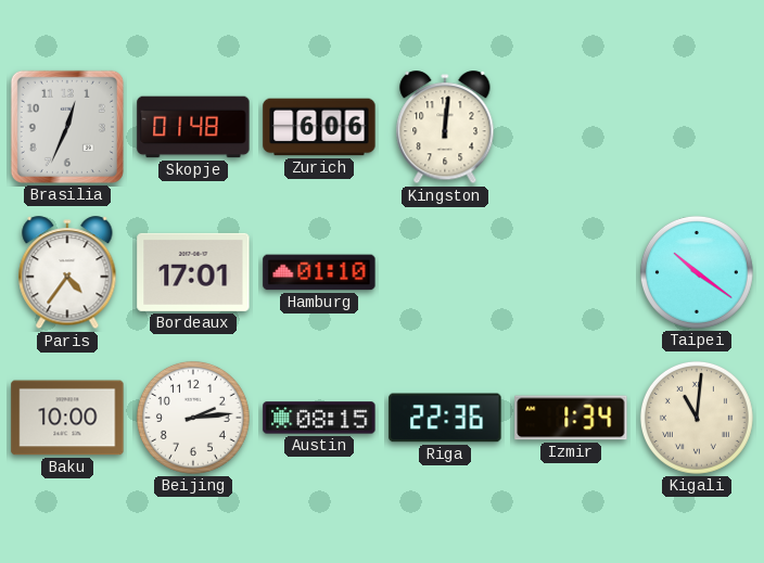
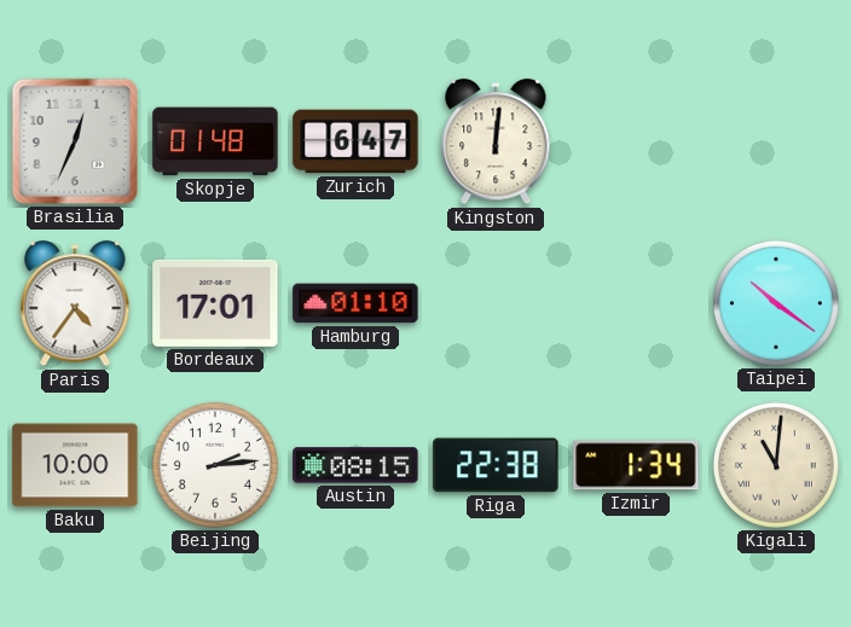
Zurich: 6:06 -> 6:47
Riga: 22:36 -> 22:38
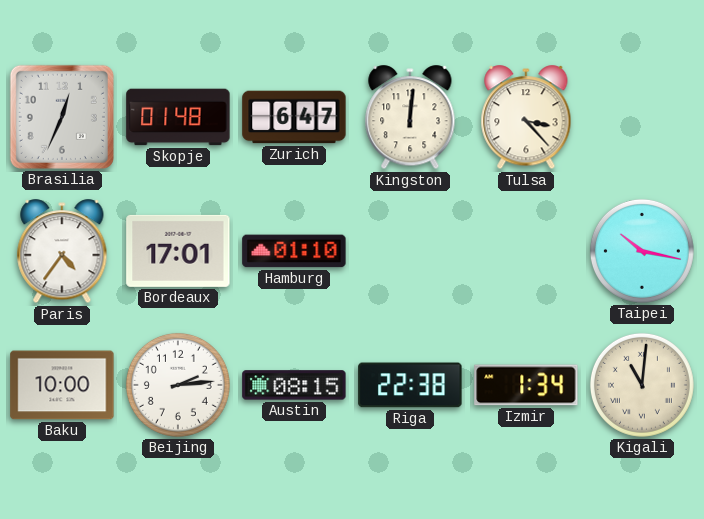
Tulsa: none -> 3:23
Taipei: 10:21 -> 10:17
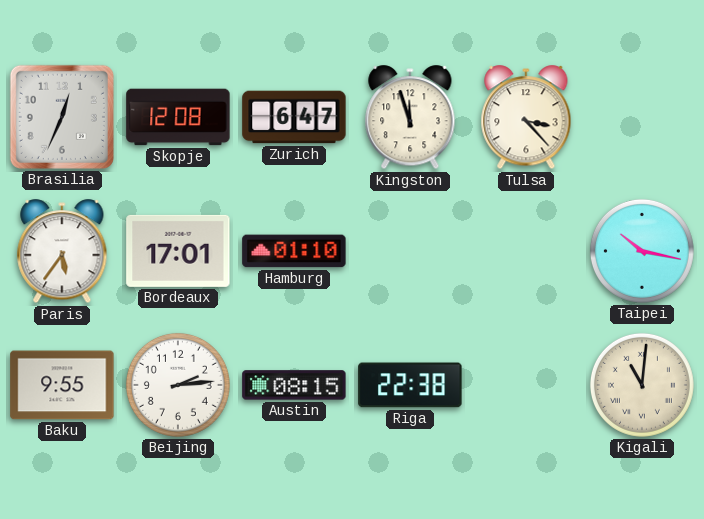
Skopje: 01:48 -> 12:08
Kingston: 12:01 -> 11:57
Paris: 4:36 -> 5:36
Baku: 10:00 -> 9:55
Izmir: 1:34 -> none
